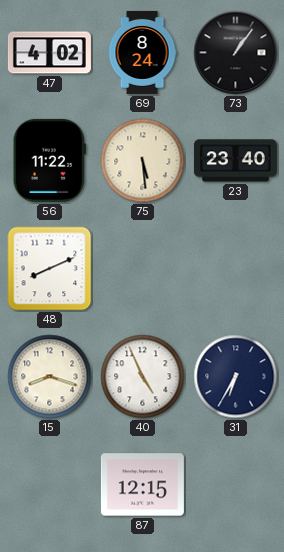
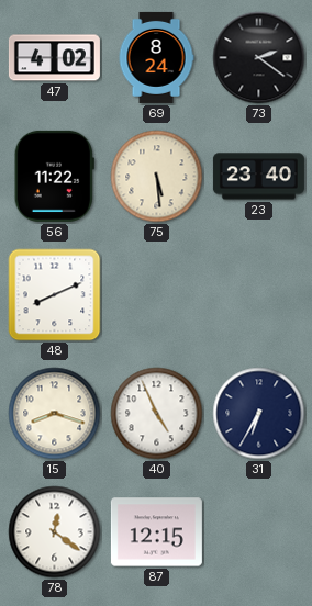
73: 1:06 -> 2:21
78: none -> 12:21
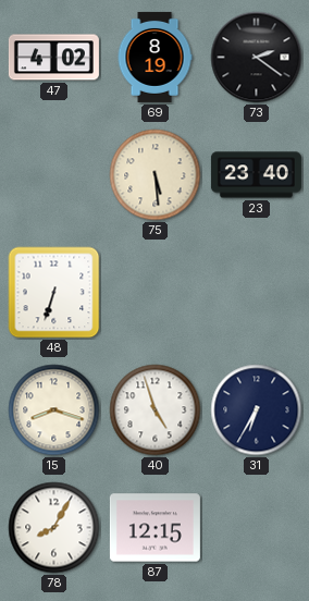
69: 8:24 -> 8:19
56: 11:22 -> none
48: 8:11 -> 6:33
40: 4:56 -> 4:57
78: 12:21 -> 8:05
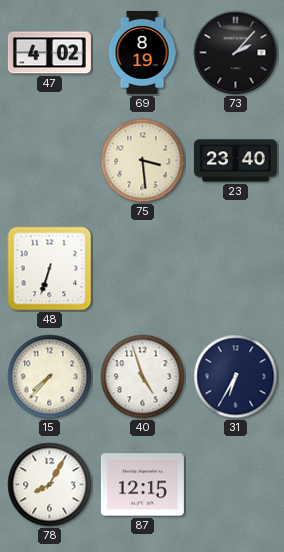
73: 2:21 -> 2:07
75: 5:29 -> 3:29
15: 8:18 -> 7:37
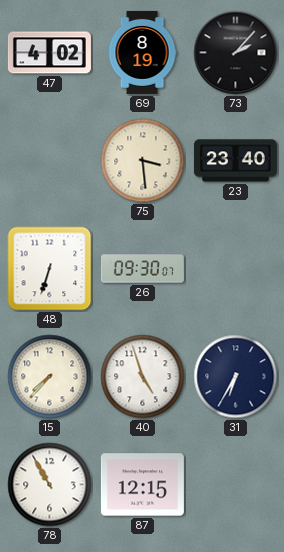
26: none -> 09:30
78: 8:05 -> 10:55
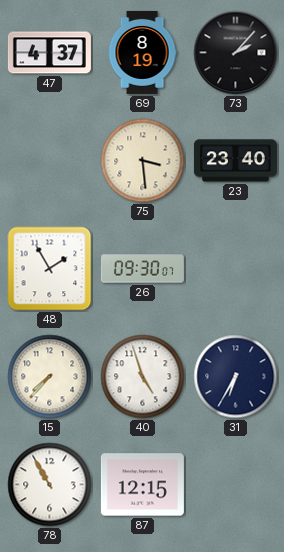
47: 4:02 -> 4:37
48: 6:33 -> 1:55
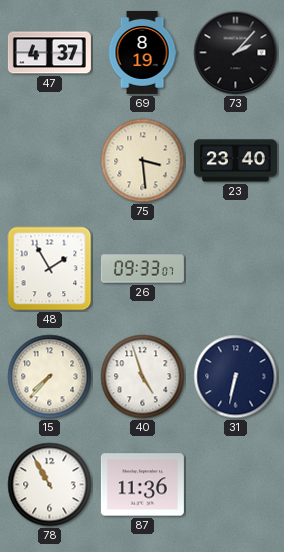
26: 09:30 -> 09:33
31: 6:35 -> 6:32
87: 12:15 -> 11:36
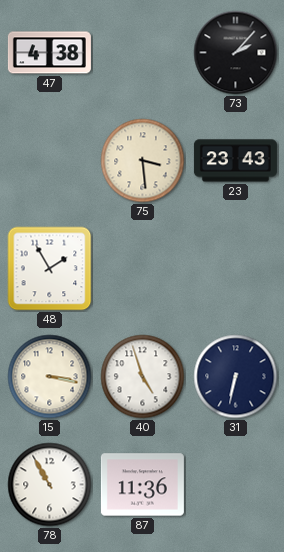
47: 4:37 -> 4:38
69: 8:19 -> none
23: 23:40 -> 23:43
26: 09:33 -> none
15: 7:37 -> 3:17
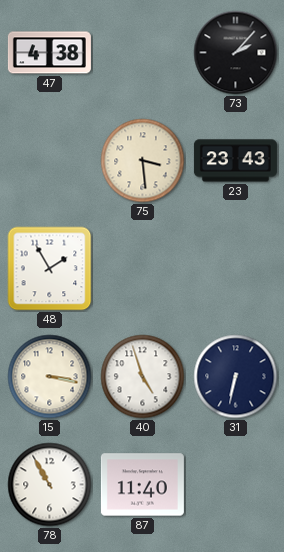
87: 11:36 -> 11:40
